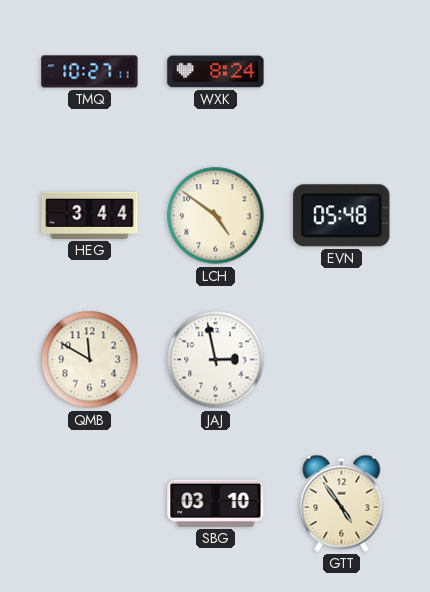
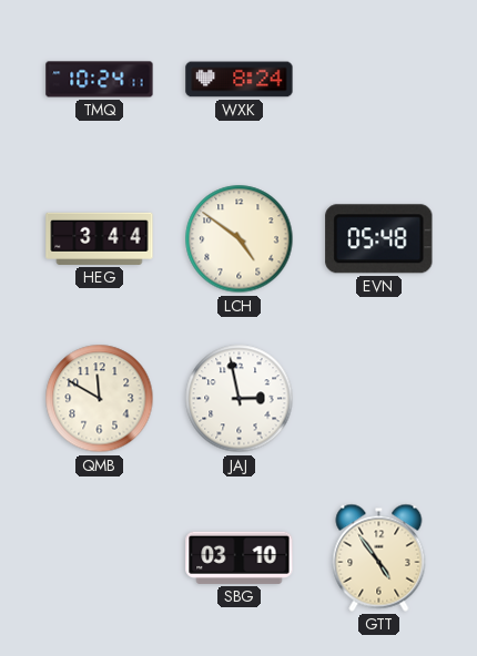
TMQ: 10:27 -> 10:24
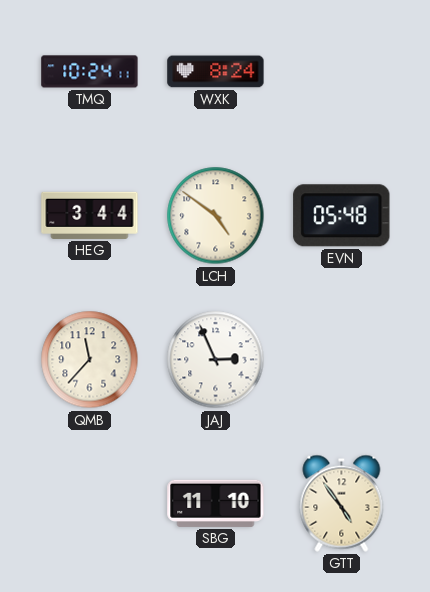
QMB: 11:50 -> 11:37
JAJ: 2:58 -> 2:56
SBG: 03:10 -> 11:10
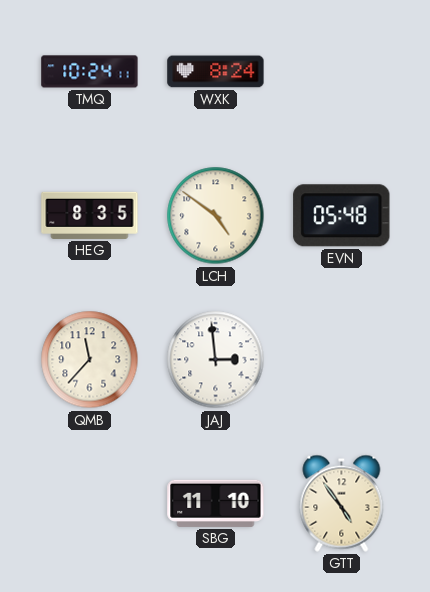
HEG: 3:44 -> 8:35
JAJ: 2:56 -> 2:59
